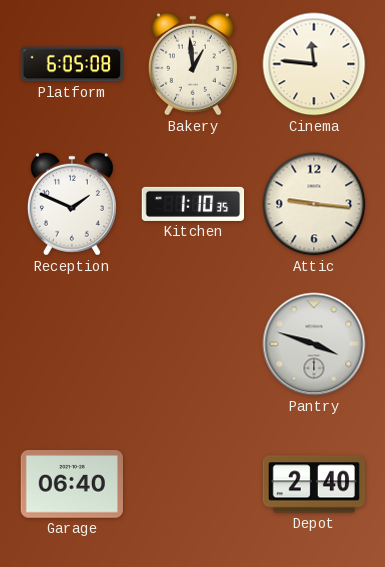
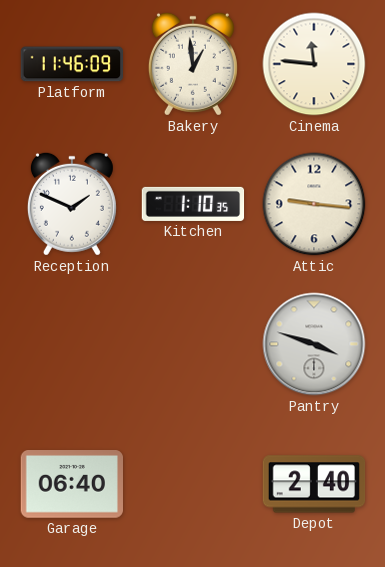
Platform: 6:05 -> 11:46
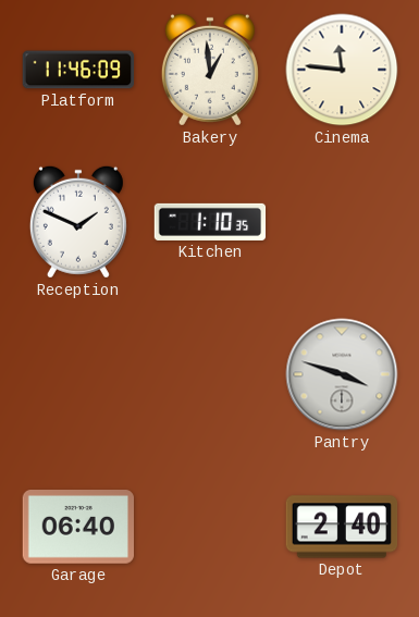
Attic: 9:16 -> none
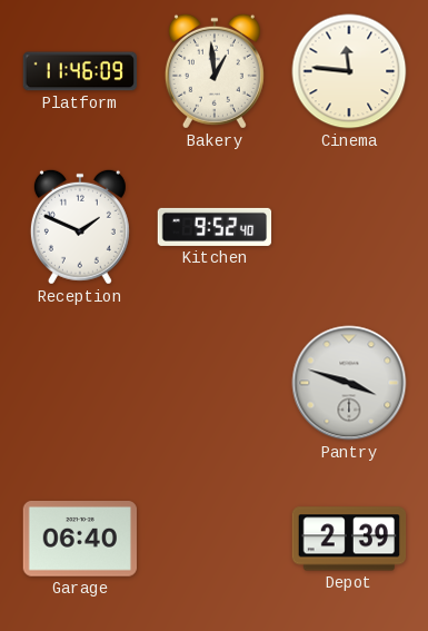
Kitchen: 1:10 -> 9:52
Depot: 2:40 -> 2:39
